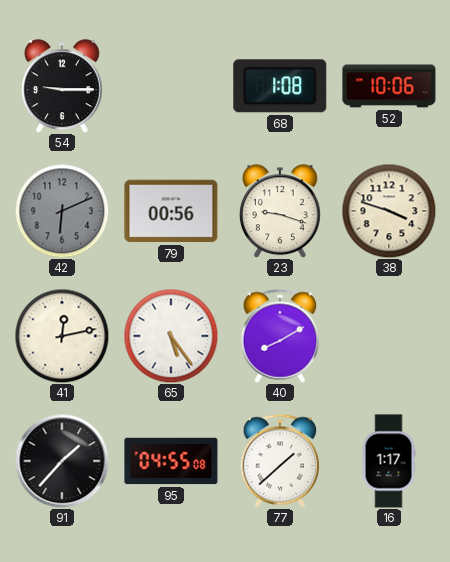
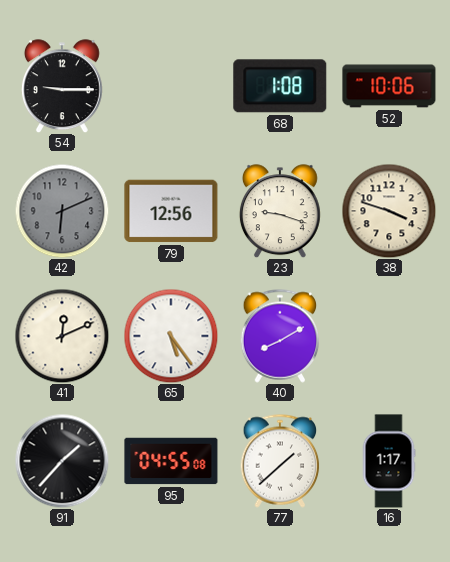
79: 00:56 -> 12:56
41: 12:13 -> 12:11
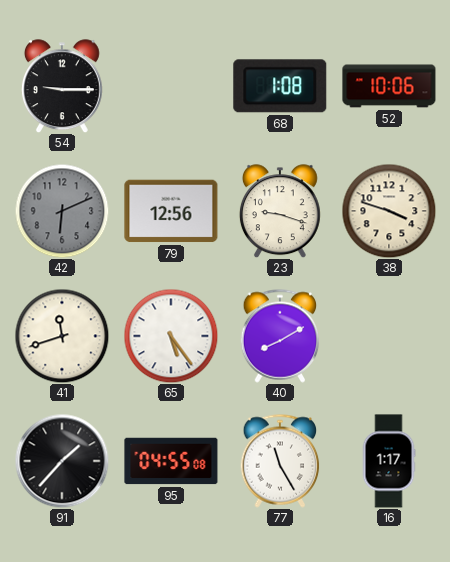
41: 12:11 -> 11:42
77: 1:38 -> 11:25
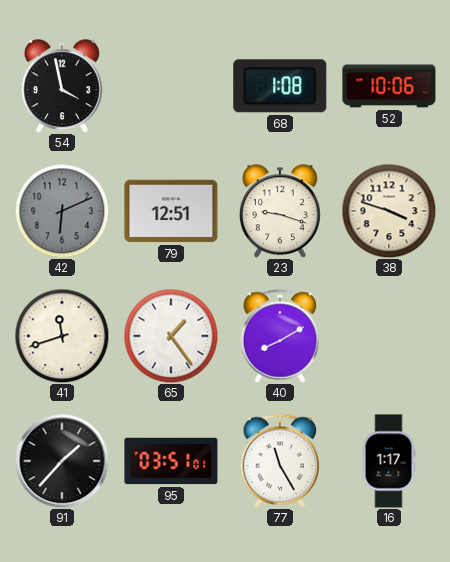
54: 9:15 -> 3:58
79: 12:56 -> 12:51
65: 5:24 -> 1:24
95: 04:55 -> 03:51
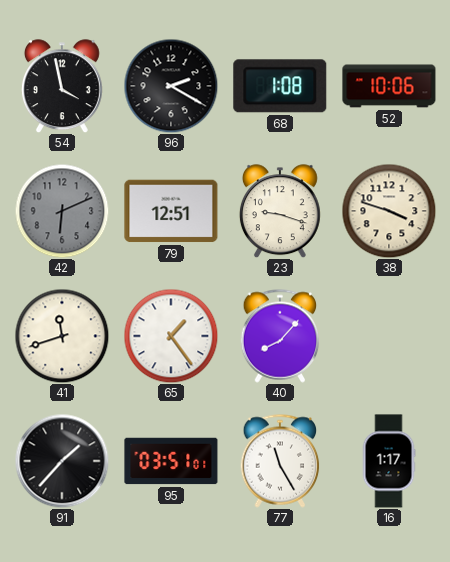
96: none -> 2:20
40: 8:10 -> 8:07
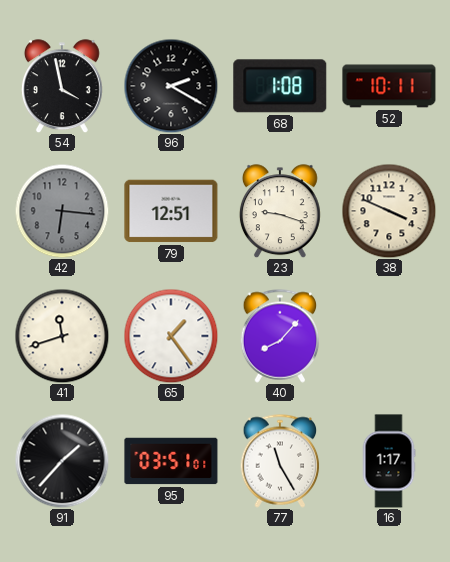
52: 10:06 -> 10:11
42: 6:11 -> 6:16
38: 3:48 -> 3:49
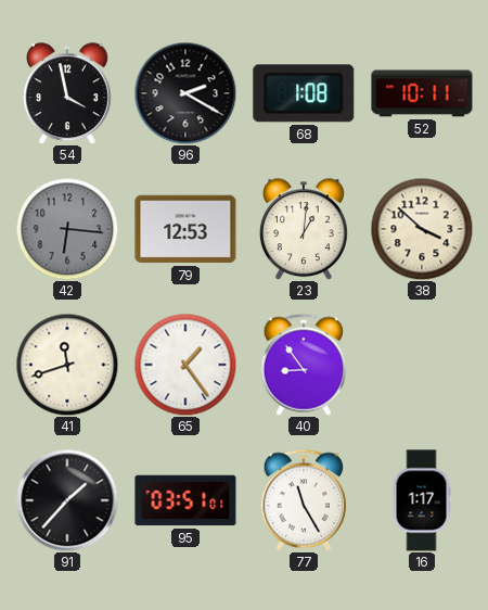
79: 12:51 -> 12:53
23: 9:18 -> 1:01
38: 3:49 -> 3:52
40: 8:07 -> 8:54
